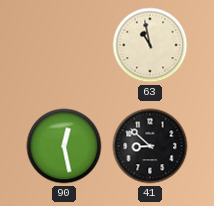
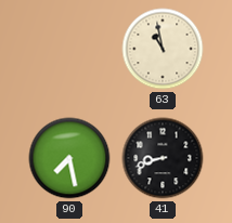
90: 12:28 -> 7:28
41: 8:52 -> 8:42
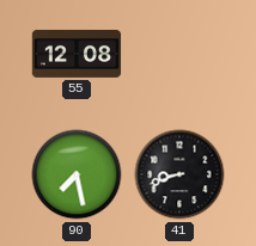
55: none -> 12:08
63: 10:58 -> none
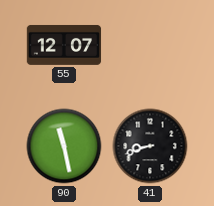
55: 12:08 -> 12:07
90: 7:28 -> 11:28
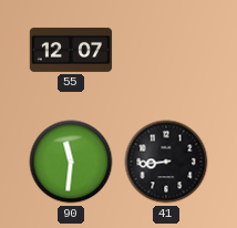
90: 11:28 -> 11:31
41: 8:42 -> 8:44
